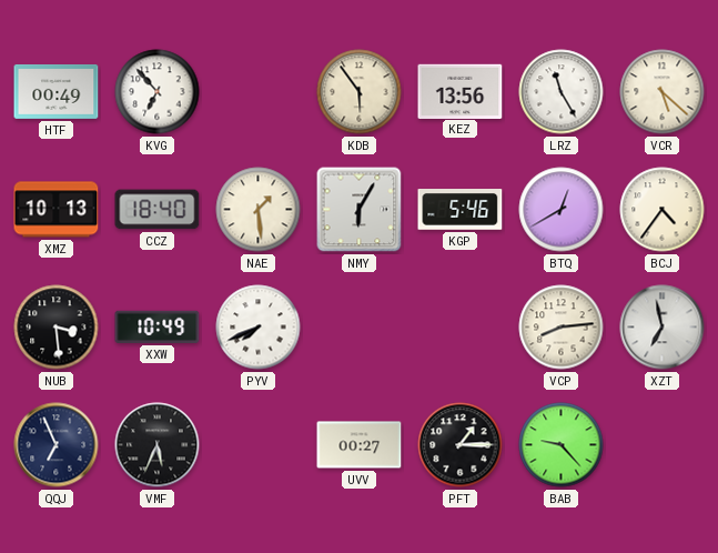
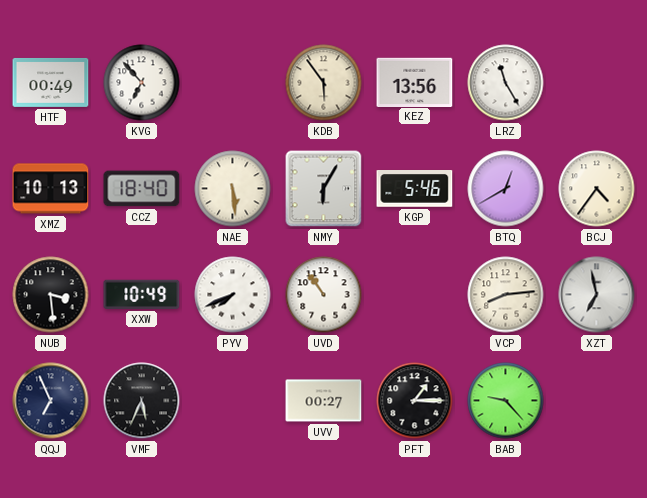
VCR: 5:22 -> none
NAE: 1:29 -> 5:29
UVD: none -> 10:54
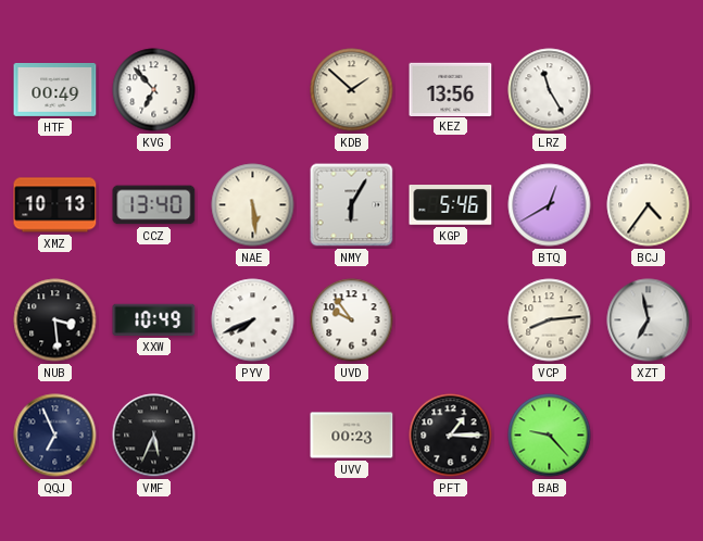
KDB: 5:54 -> 1:52
CCZ: 18:40 -> 13:40
UVD: 10:54 -> 9:54
UVV: 00:27 -> 00:23
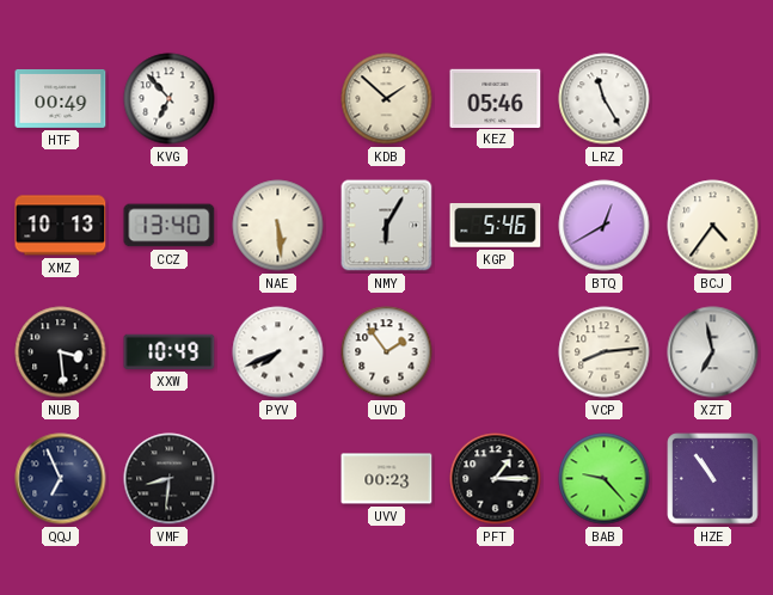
KEZ: 13:56 -> 05:46
UVD: 9:54 -> 1:54
VMF: 5:34 -> 8:31
HZE: none -> 10:54
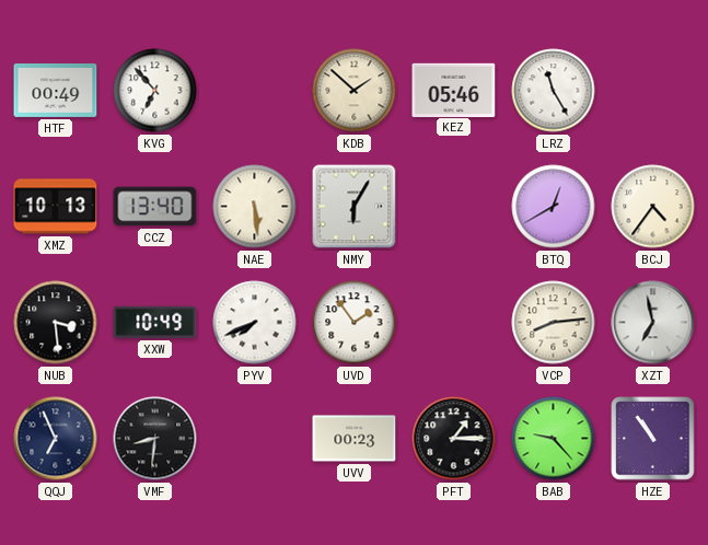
KGP: 5:46 -> none
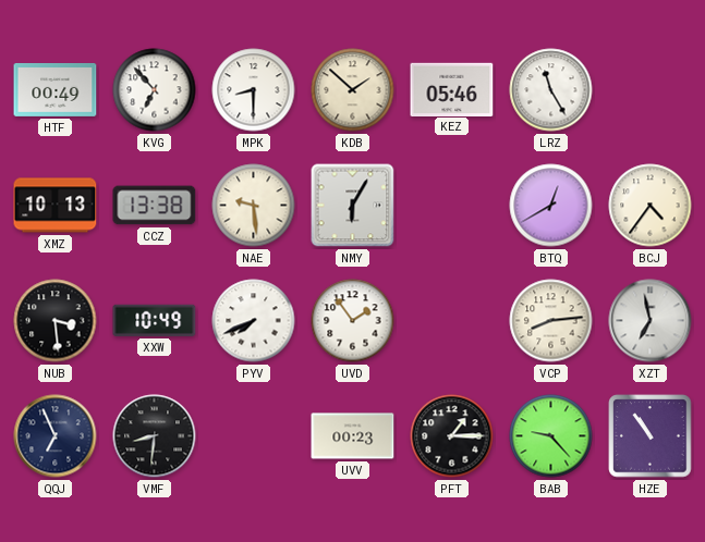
MPK: none -> 8:30
CCZ: 13:40 -> 13:38
NAE: 5:29 -> 9:29
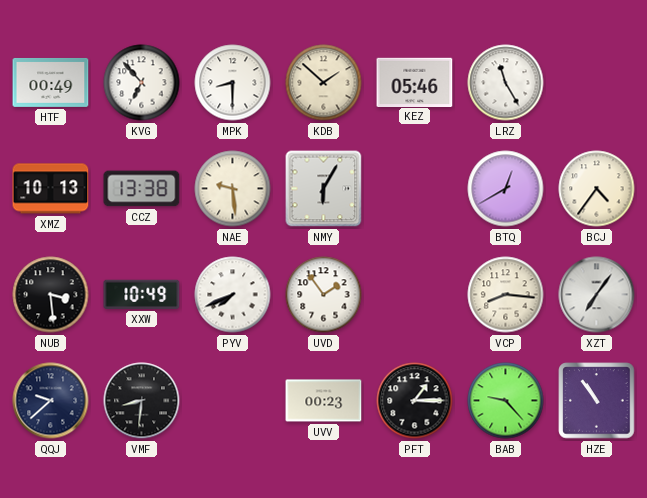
VCP: 8:14 -> 8:16
XZT: 6:58 -> 7:06
QQJ: 6:56 -> 9:38
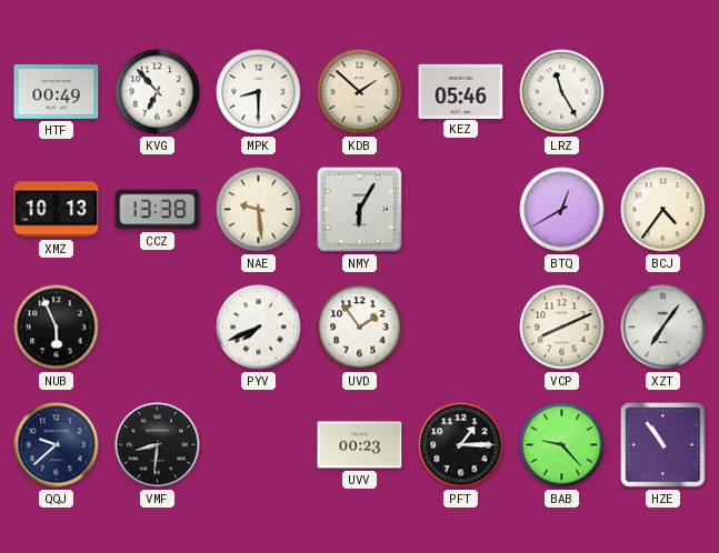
NUB: 3:29 -> 5:56
XXW: 10:49 -> none
VCP: 8:16 -> 8:11
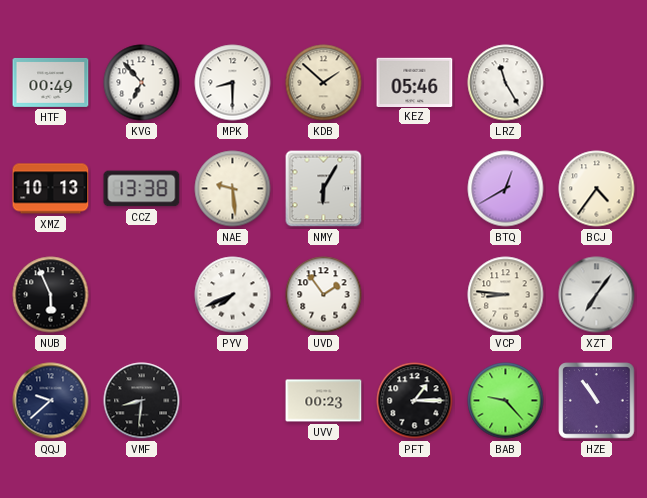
VCP: 8:11 -> 8:46
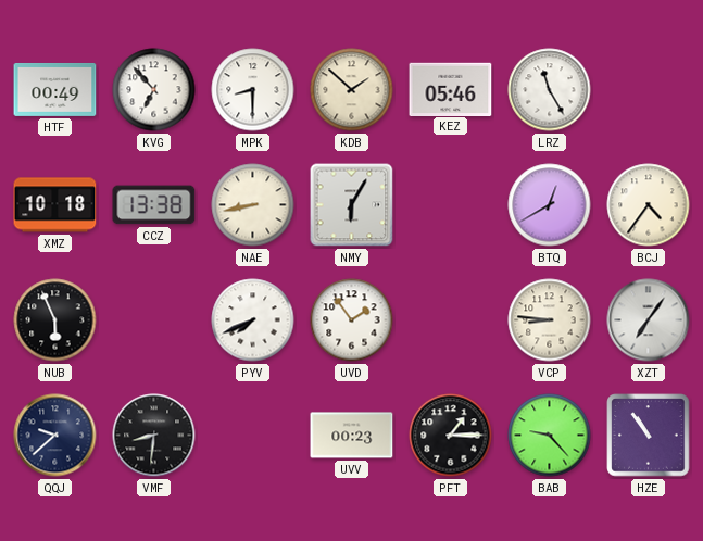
XMZ: 10:13 -> 10:18
NAE: 9:29 -> 8:43
